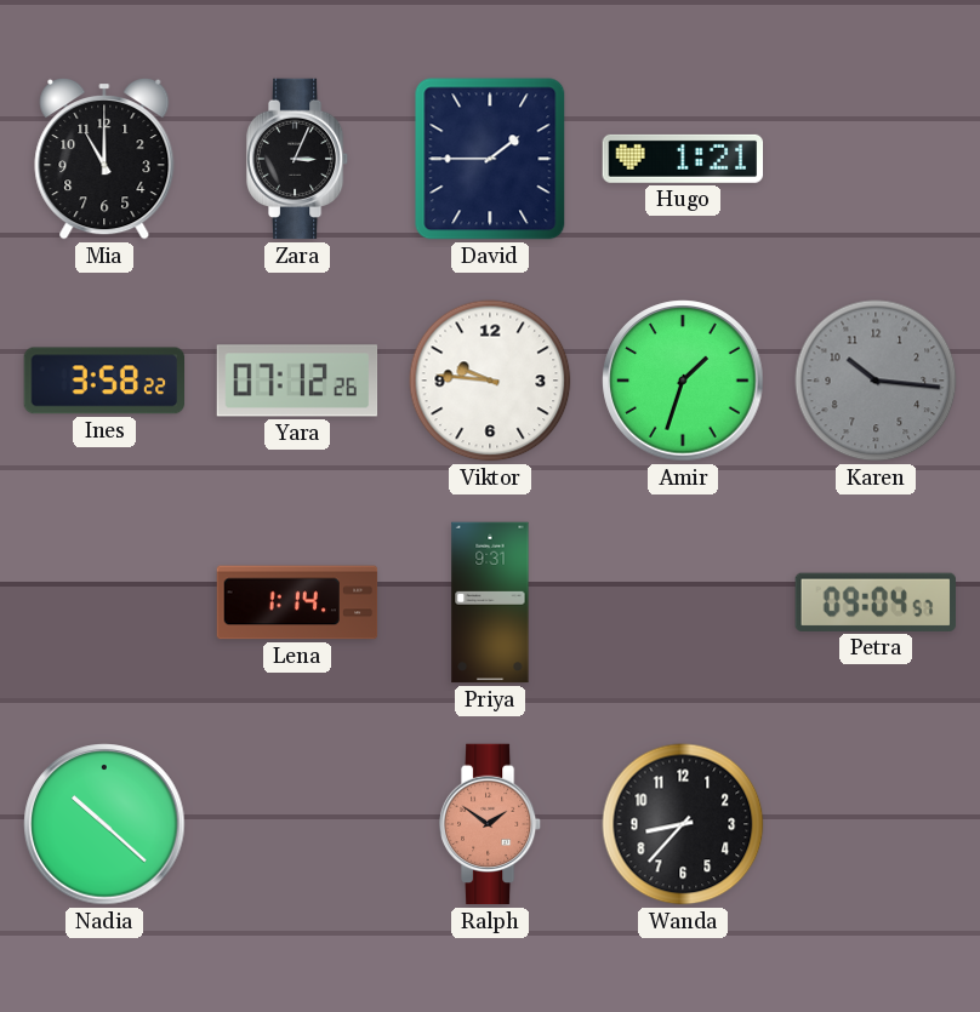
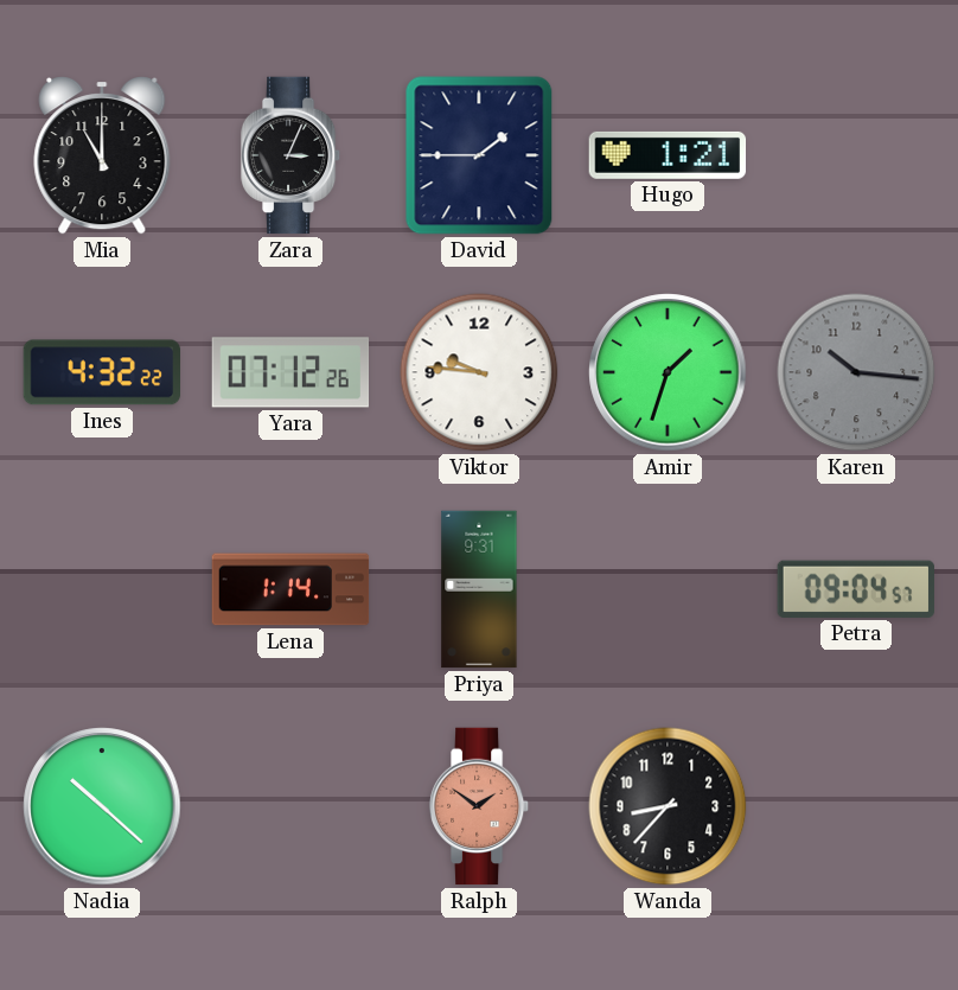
Ines: 3:58 -> 4:32
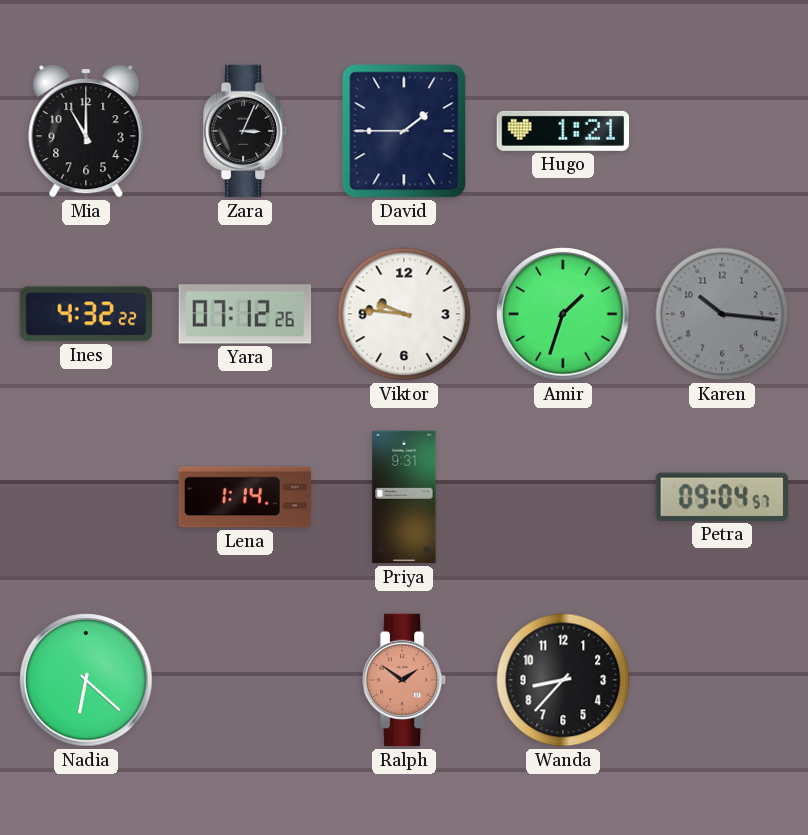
Nadia: 10:22 -> 6:22
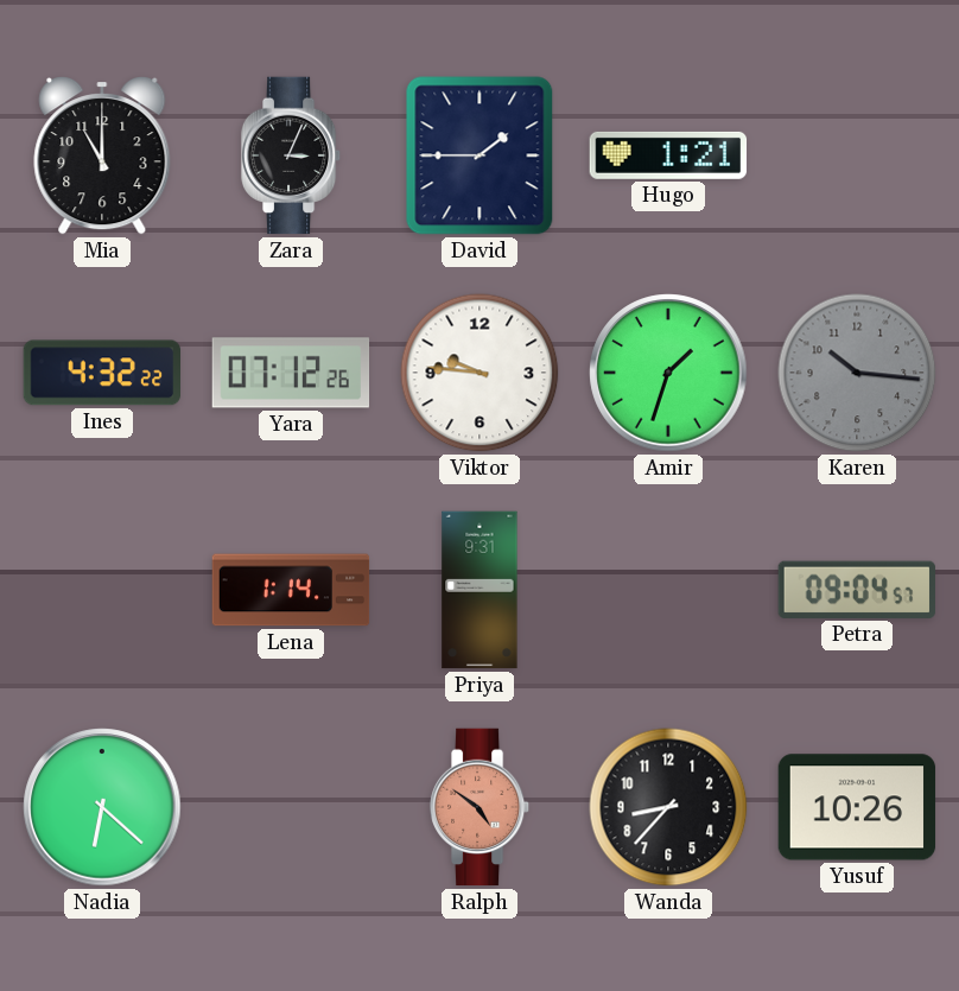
Ralph: 1:51 -> 4:51
Yusuf: none -> 10:26
